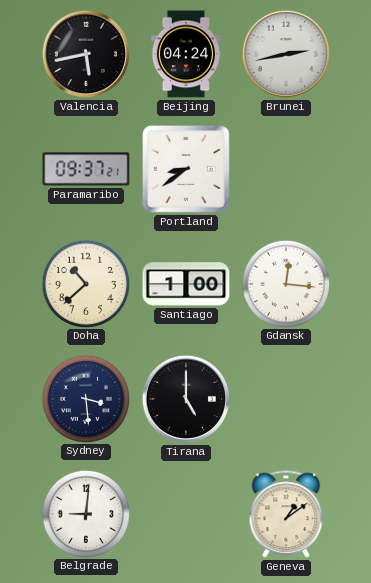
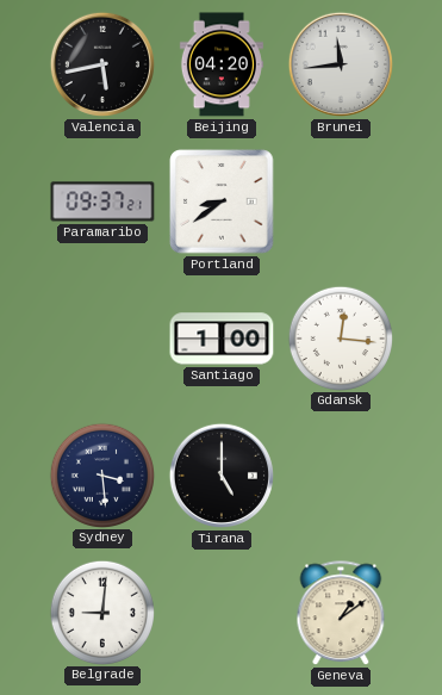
Beijing: 04:24 -> 04:20
Brunei: 2:43 -> 11:44
Doha: 10:38 -> none
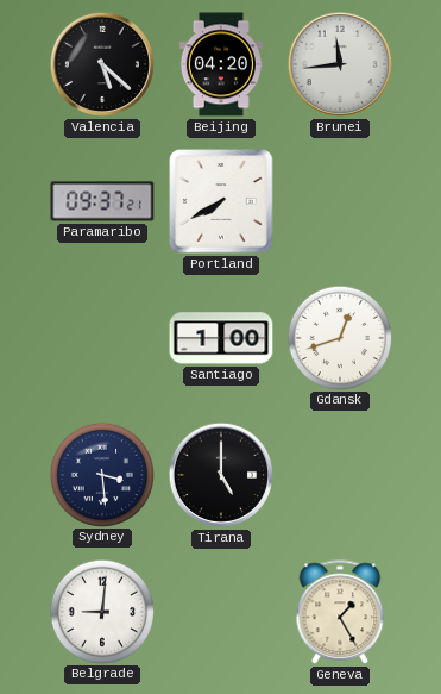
Valencia: 5:43 -> 5:22
Portland: 8:39 -> 7:40
Gdansk: 12:16 -> 12:42
Geneva: 1:09 -> 1:25
